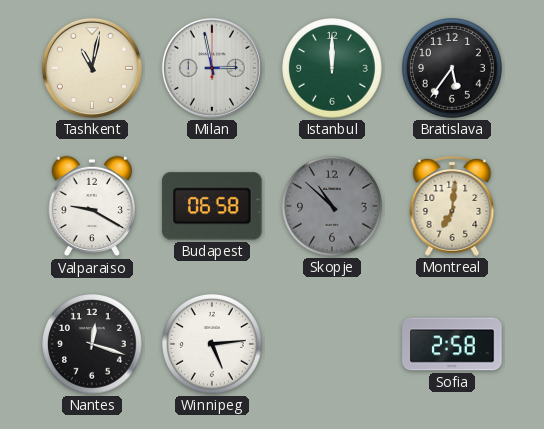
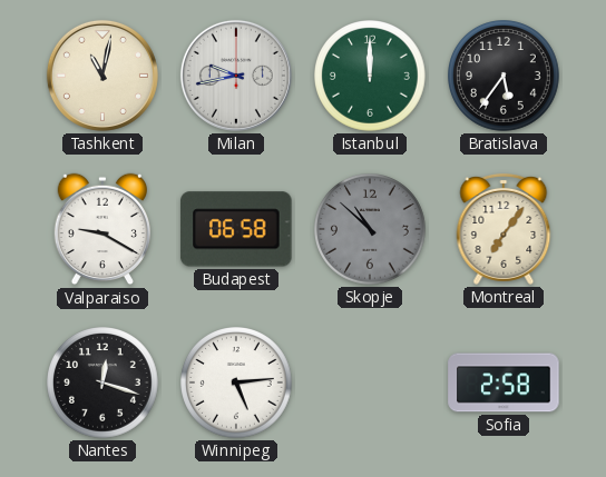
Milan: 2:58 -> 9:43
Montreal: 7:01 -> 7:06
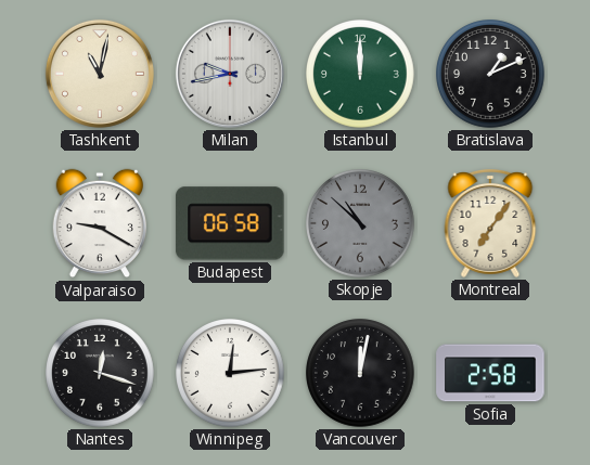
Bratislava: 5:36 -> 1:11
Winnipeg: 5:14 -> 12:14
Vancouver: none -> 12:02
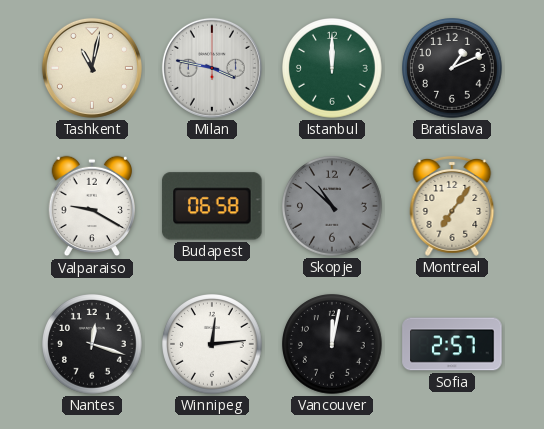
Milan: 9:43 -> 3:47
Sofia: 2:58 -> 2:57
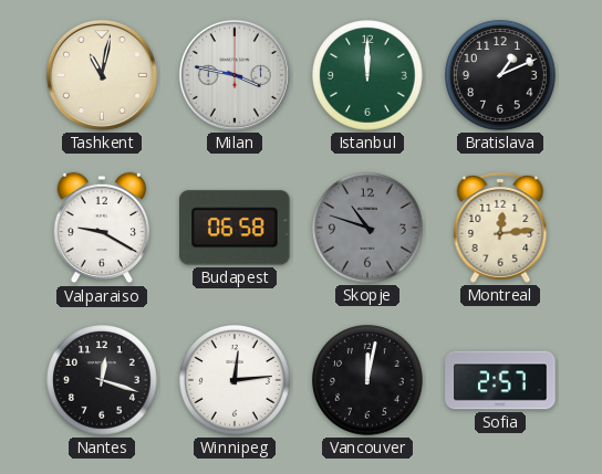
Skopje: 10:52 -> 10:48
Montreal: 7:06 -> 12:14
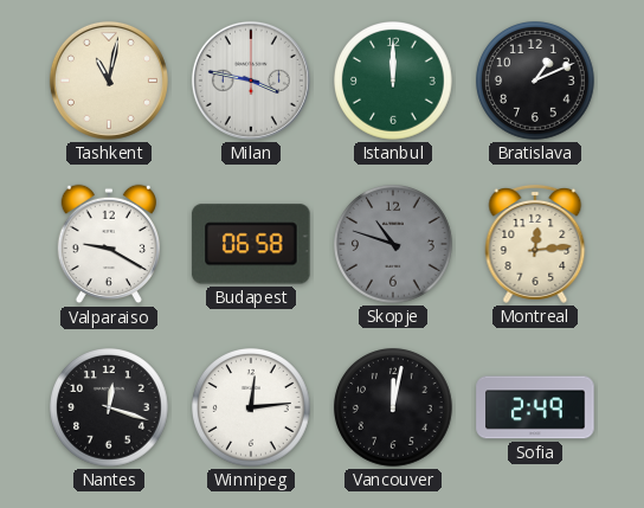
Sofia: 2:57 -> 2:49
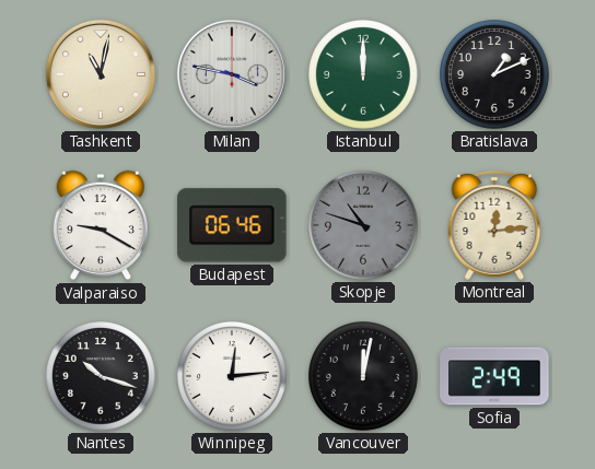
Budapest: 06:58 -> 06:46
Nantes: 12:18 -> 10:18
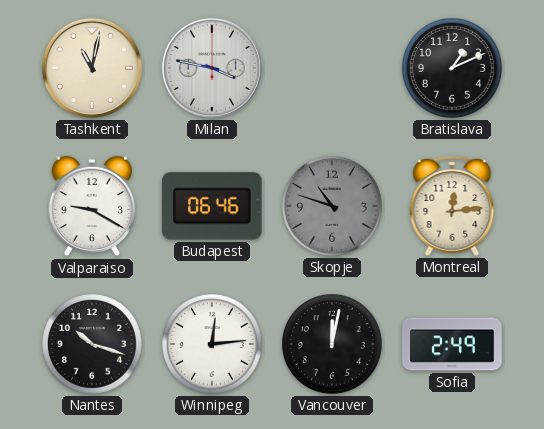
Istanbul: 12:00 -> none
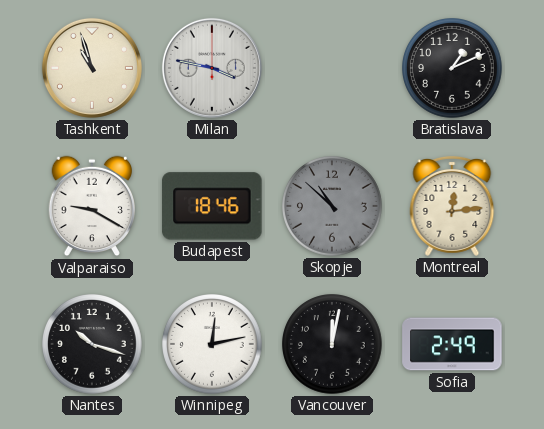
Tashkent: 11:02 -> 10:57
Budapest: 06:46 -> 18:46
Skopje: 10:48 -> 10:52
Winnipeg: 12:14 -> 12:13
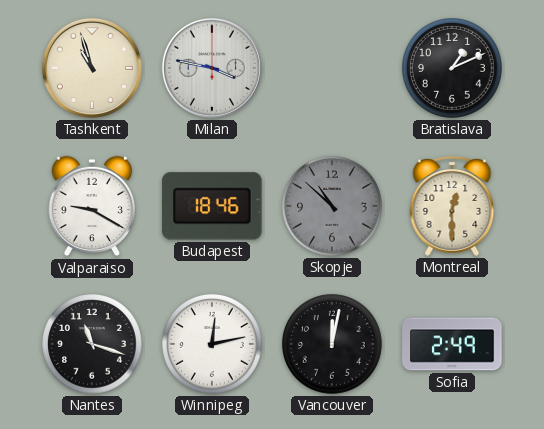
Montreal: 12:14 -> 12:30
Nantes: 10:18 -> 11:18
